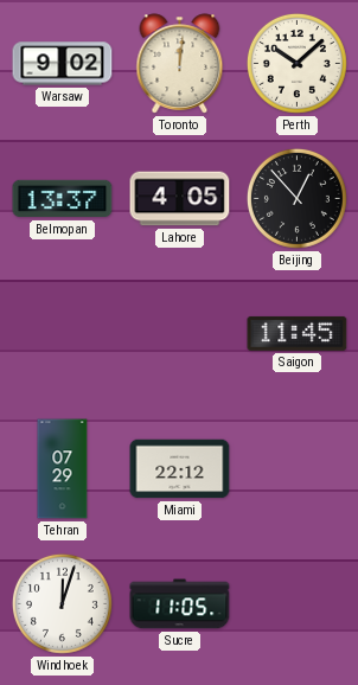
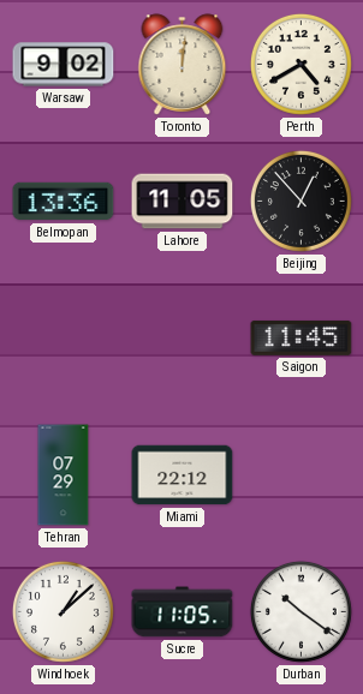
Perth: 10:08 -> 4:40
Belmopan: 13:37 -> 13:36
Lahore: 4:05 -> 11:05
Windhoek: 12:03 -> 1:08
Durban: none -> 10:21
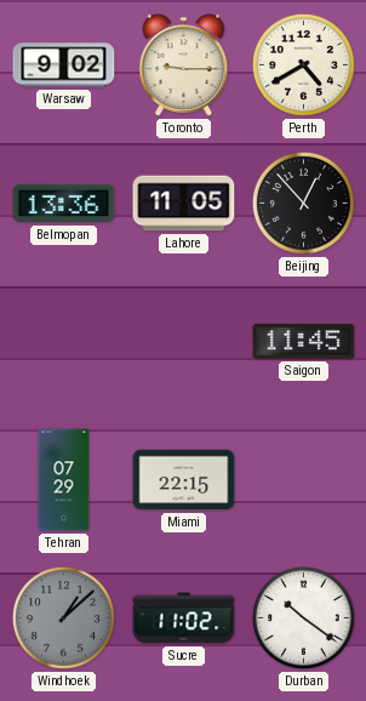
Toronto: 12:01 -> 9:15
Miami: 22:12 -> 22:15
Windhoek dial: white -> grey
Sucre: 11:05 -> 11:02
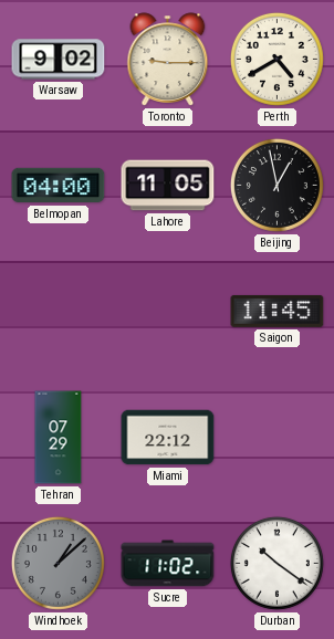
Belmopan: 13:36 -> 04:00
Beijing: 12:53 -> 12:58
Miami: 22:15 -> 22:12
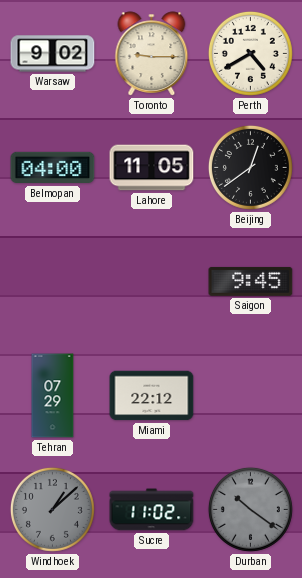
Beijing: 12:58 -> 12:39
Saigon: 11:45 -> 9:45
Durban dial: white -> grey
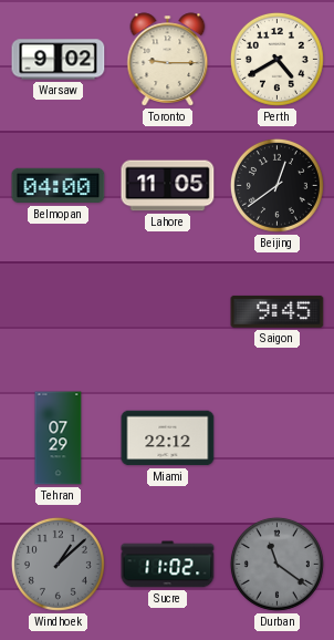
Durban: 10:21 -> 11:21
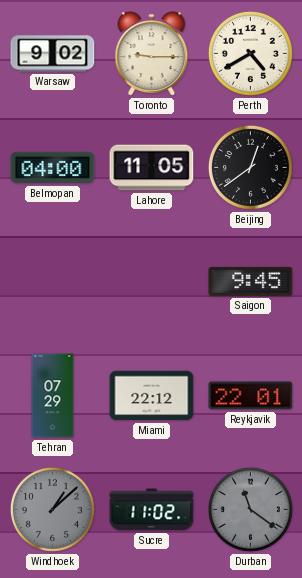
Reykjavik: none -> 22:01
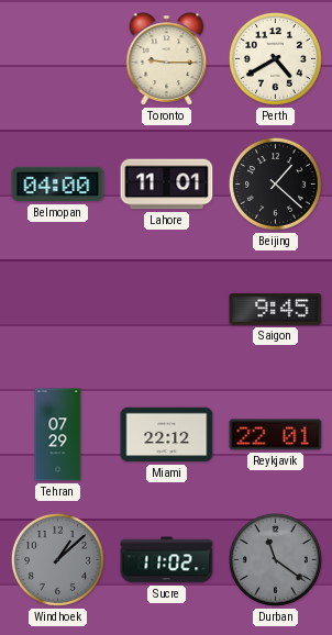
Warsaw: 9:02 -> none
Lahore: 11:05 -> 11:01
Beijing: 12:39 -> 1:22
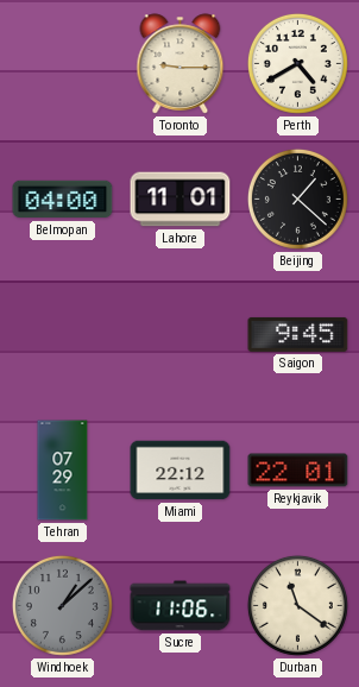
Sucre: 11:02 -> 11:06
Durban dial: grey -> cream
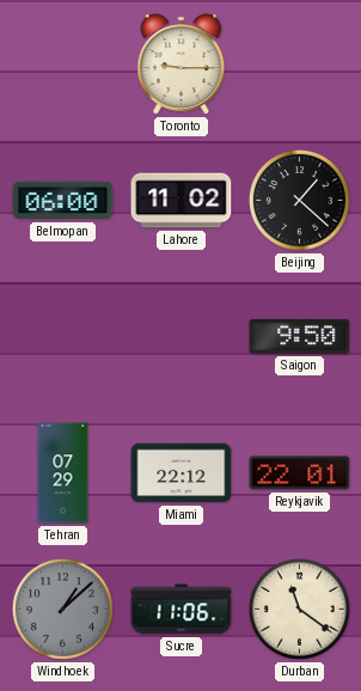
Perth: 4:40 -> none
Belmopan: 04:00 -> 06:00
Lahore: 11:01 -> 11:02
Saigon: 9:45 -> 9:50
